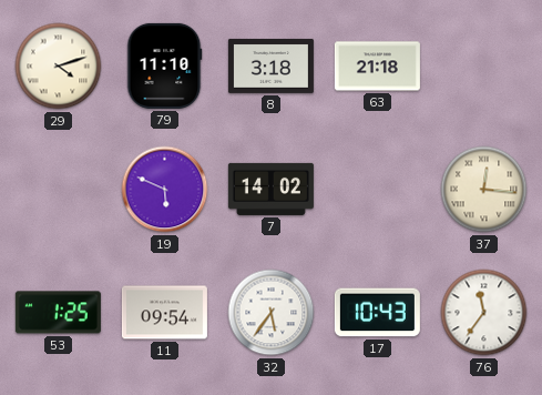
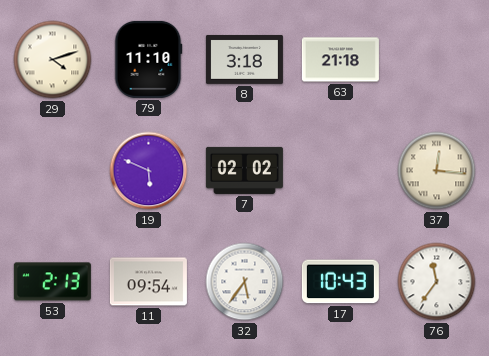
7: 14:02 -> 02:02
53: 1:25 -> 2:13
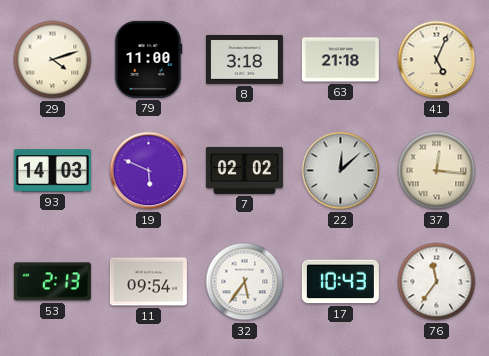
79: 11:10 -> 11:00
41: none -> 5:04
93: none -> 14:03
22: none -> 12:08
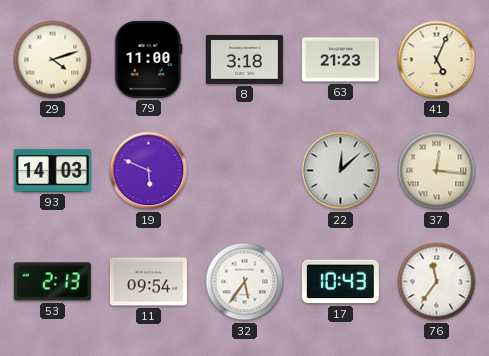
63: 21:18 -> 21:23
7: 02:02 -> none
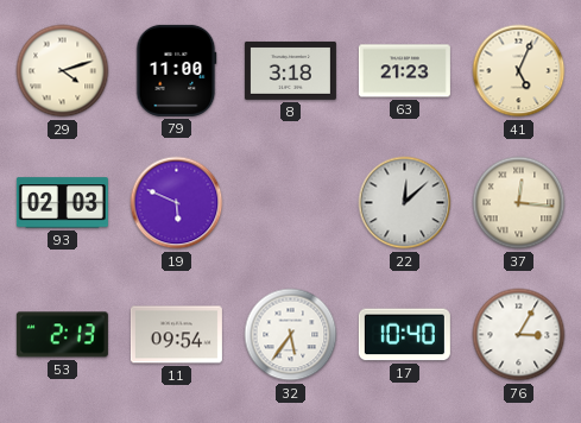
93: 14:03 -> 02:03
17: 10:43 -> 10:40
76: 11:36 -> 3:05
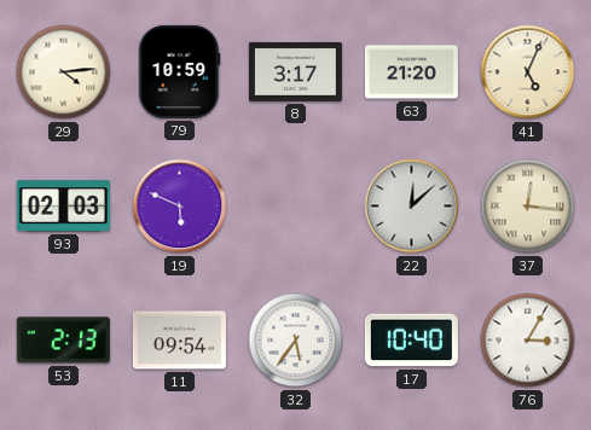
29: 4:12 -> 4:14
79: 11:00 -> 10:59
8: 3:18 -> 3:17
63: 21:23 -> 21:20
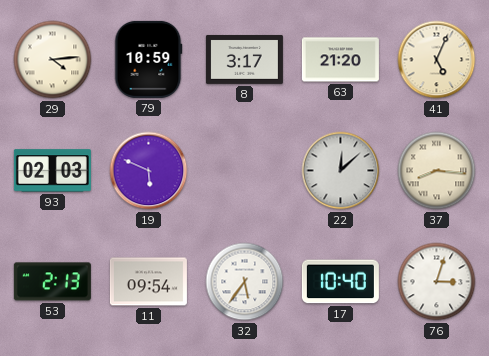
37: 12:16 -> 8:16
76: 3:05 -> 3:03
